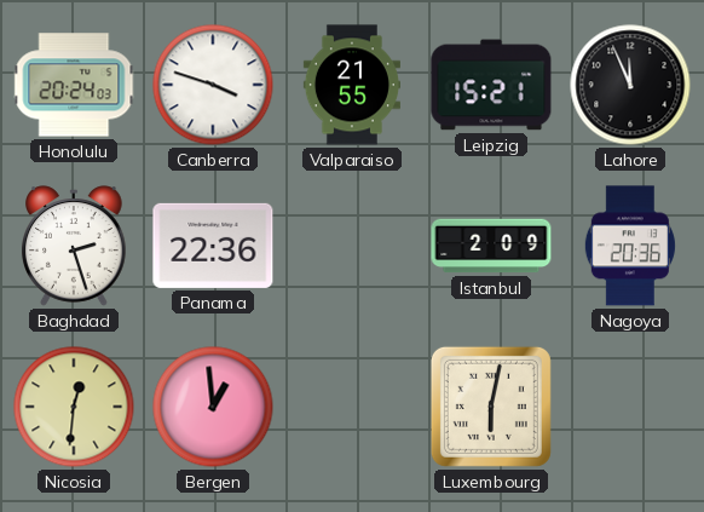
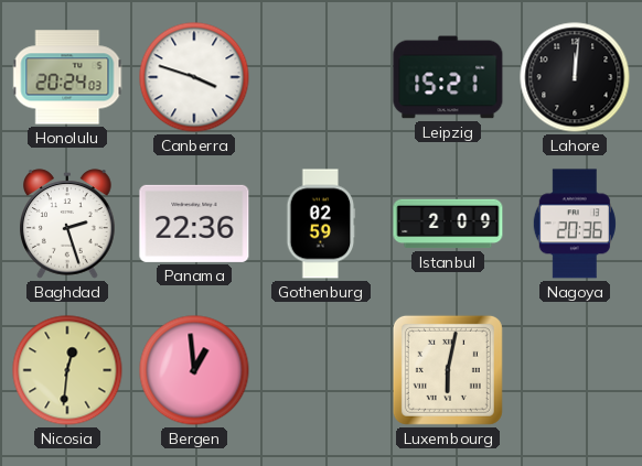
Valparaiso: 21:55 -> none
Lahore: 11:56 -> 12:01
Gothenburg: none -> 02:59
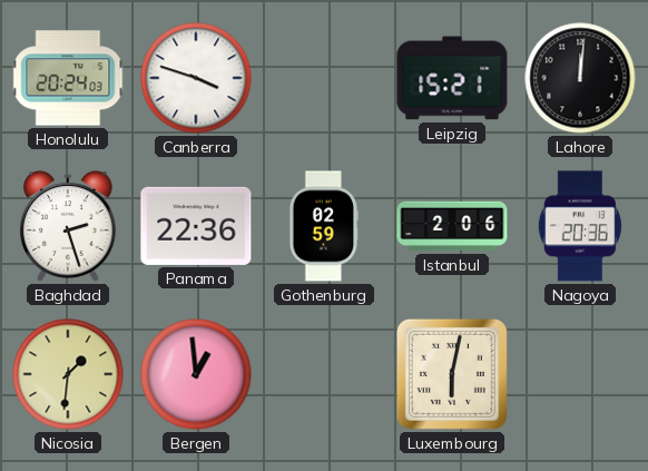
Istanbul: 2:09 -> 2:06
Nicosia: 12:31 -> 1:31
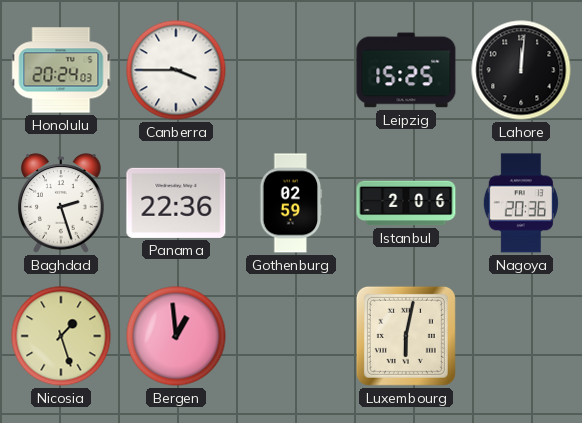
Canberra: 3:48 -> 3:45
Leipzig: 15:21 -> 15:25
Nicosia: 1:31 -> 1:27
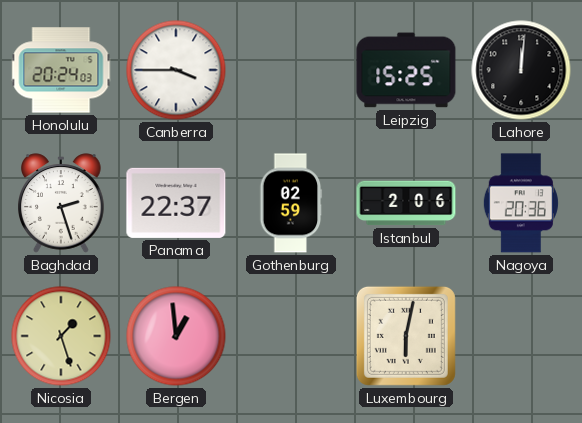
Panama: 22:36 -> 22:37
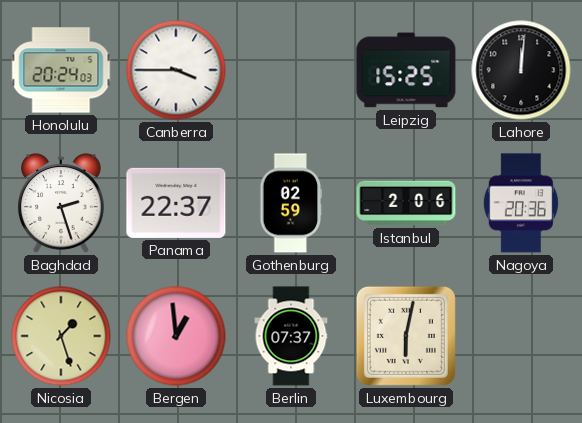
Berlin: none -> 07:37
